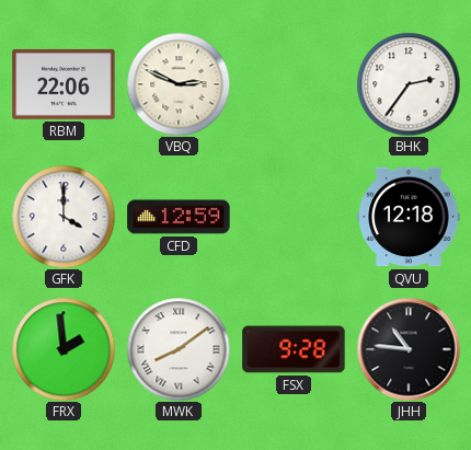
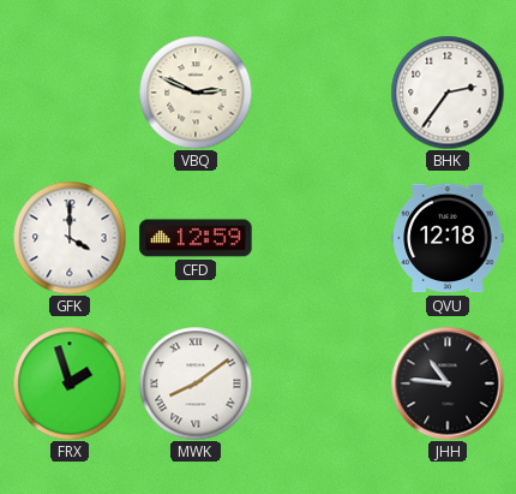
RBM: 22:06 -> none
FRX: 1:59 -> 1:57
FSX: 9:28 -> none
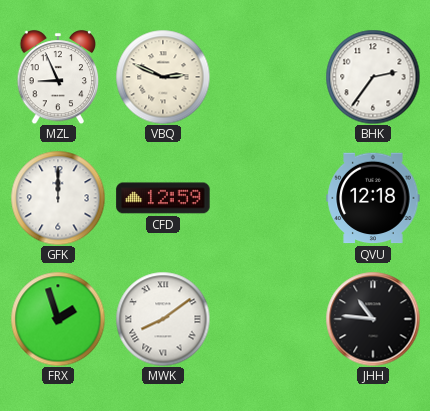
MZL: none -> 8:56
GFK: 4:00 -> 12:00
